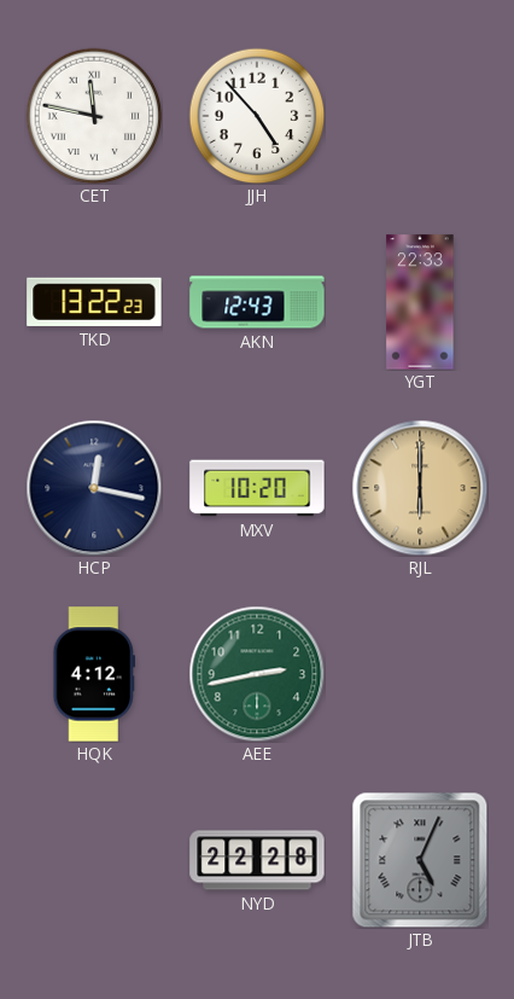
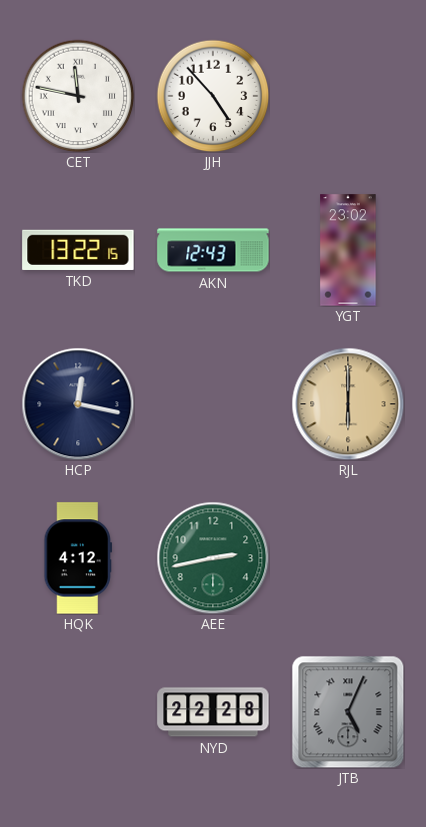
TKD: 13:22:23 -> 13:22:15
YGT: 22:33 -> 23:02
MXV: 10:20 -> none
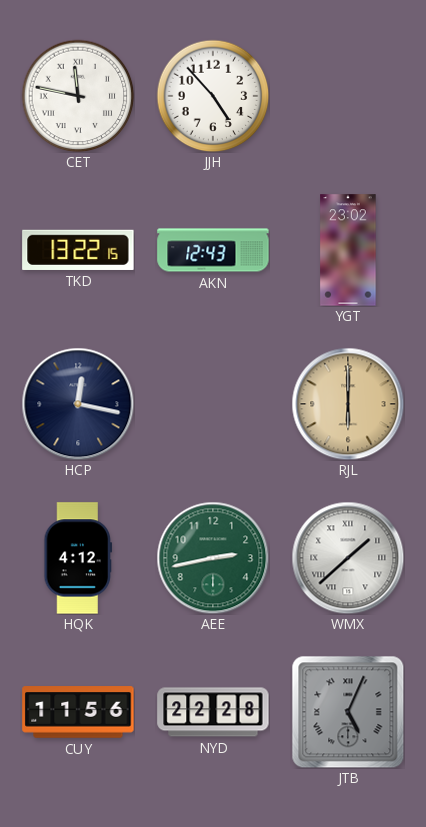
WMX: none -> 1:38
CUY: none -> 11:56
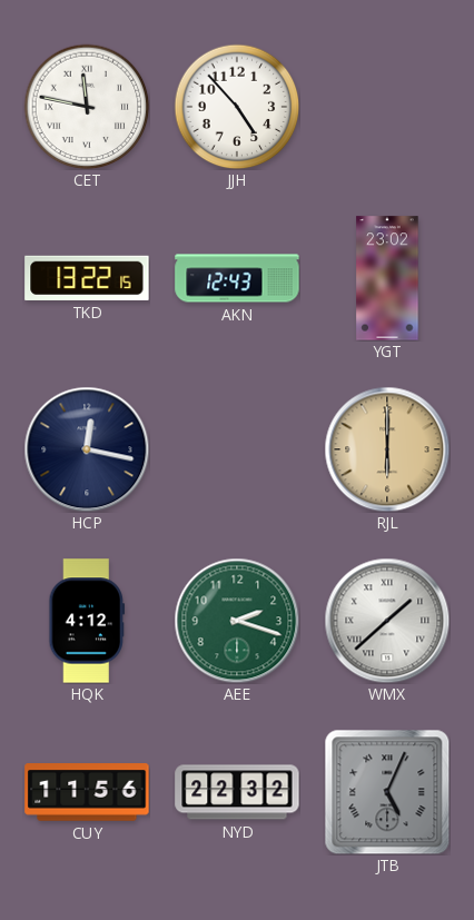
AEE: 2:43 -> 2:18
NYD: 22:28 -> 22:32
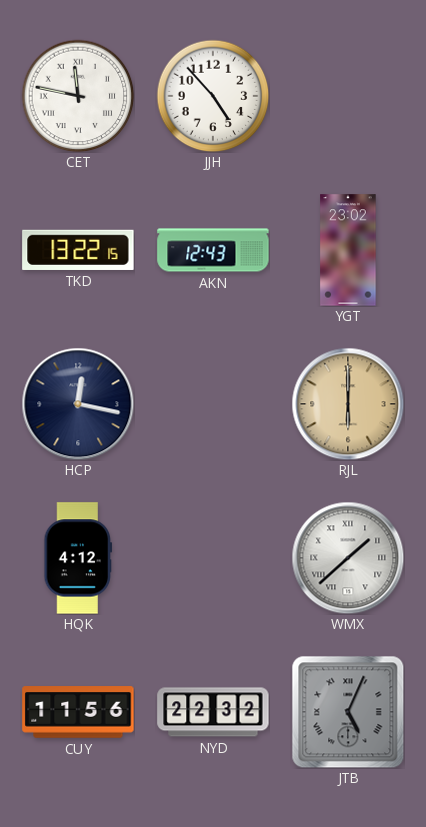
AEE: 2:18 -> none
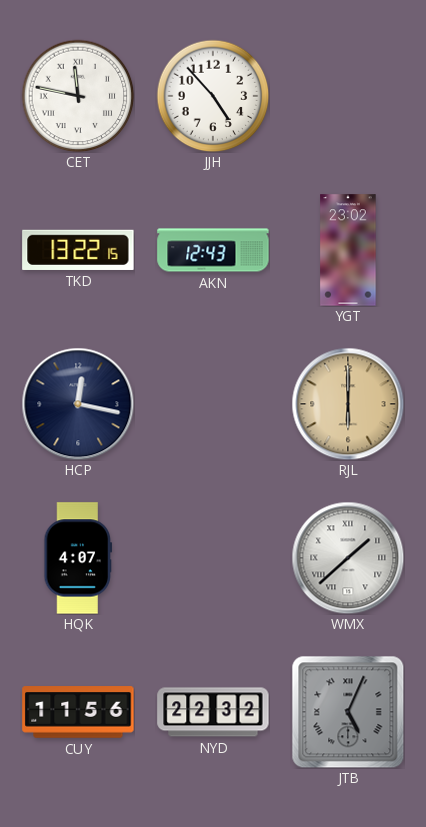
HQK: 4:12 -> 4:07
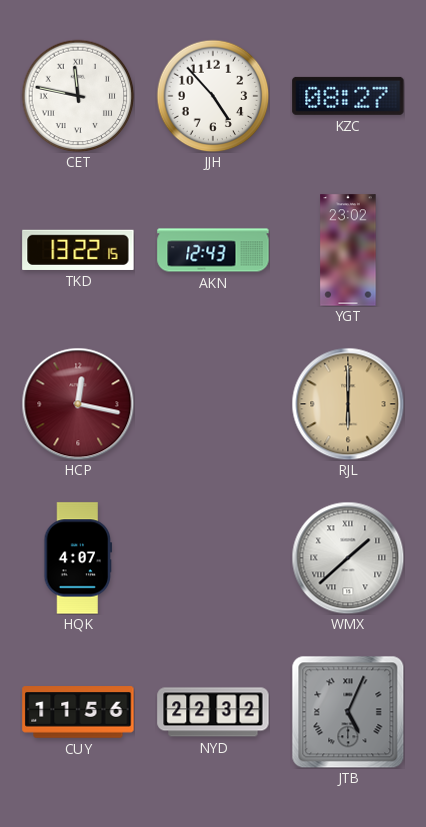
KZC: none -> 08:27
HCP dial: navy -> burgundy
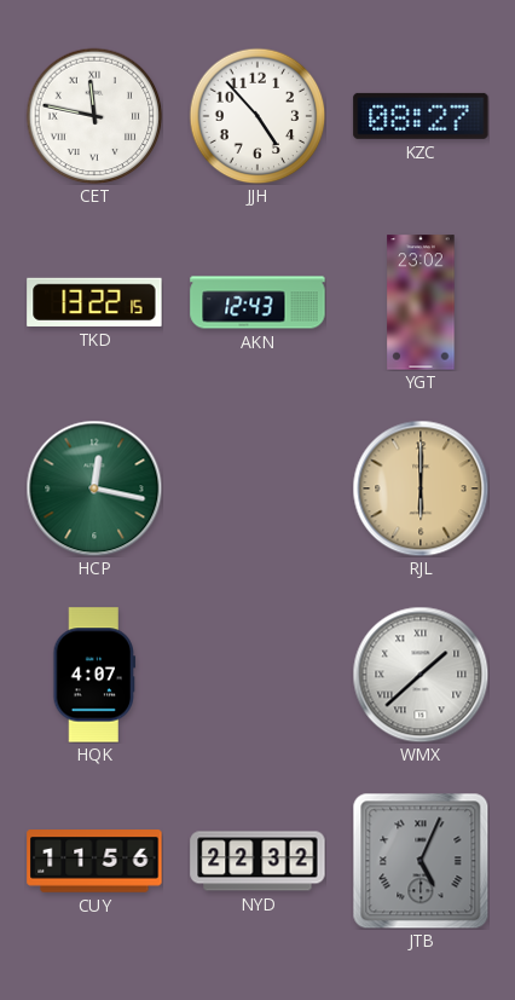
HCP dial: burgundy -> green
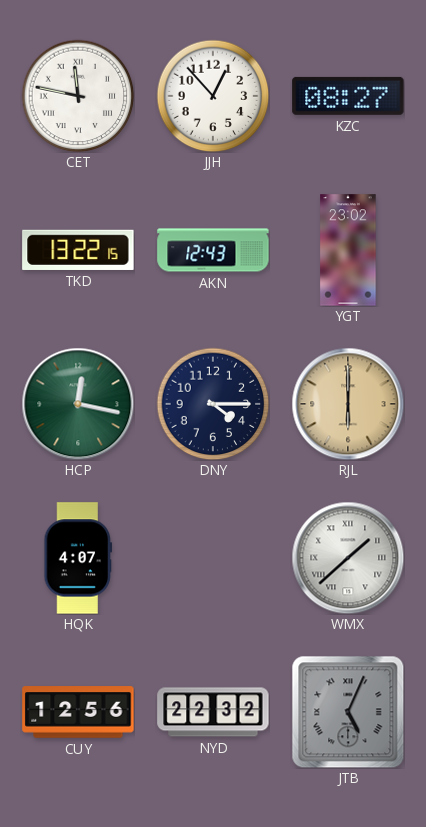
JJH: 4:53 -> 12:53
DNY: none -> 4:15
CUY: 11:56 -> 12:56
